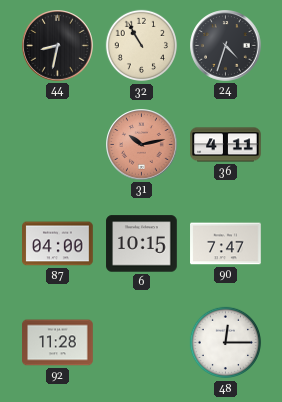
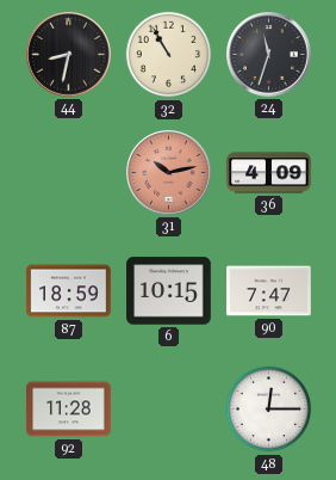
24: 4:33 -> 11:33
36: 4:11 -> 4:09
87: 04:00 -> 18:59
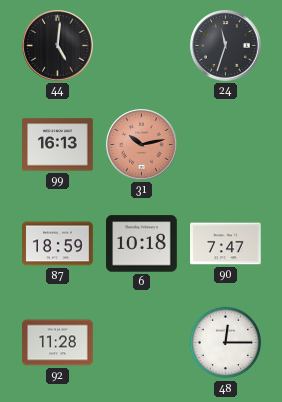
44: 8:32 -> 5:01
32: 10:55 -> none
99: none -> 16:13
36: 4:09 -> none
6: 10:15 -> 10:18
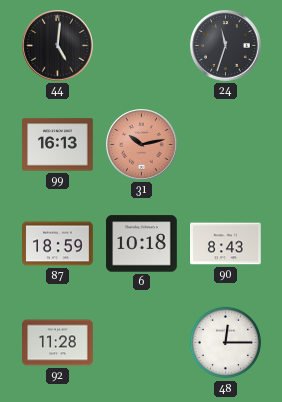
90: 7:47 -> 8:43
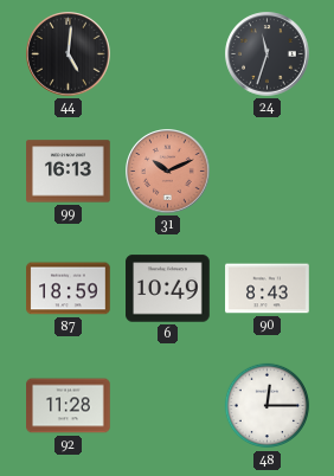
31: 10:13 -> 10:11
6: 10:18 -> 10:49
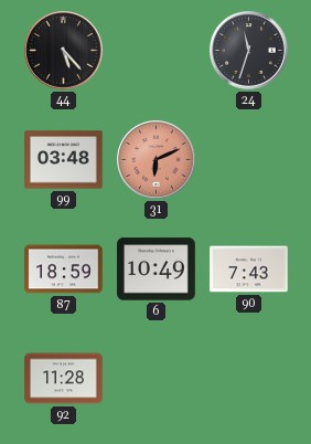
44: 5:01 -> 5:23
99: 16:13 -> 03:48
31: 10:11 -> 6:11
90: 8:43 -> 7:43
48: 12:15 -> none
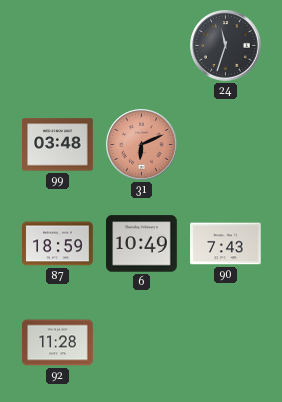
44: 5:23 -> none
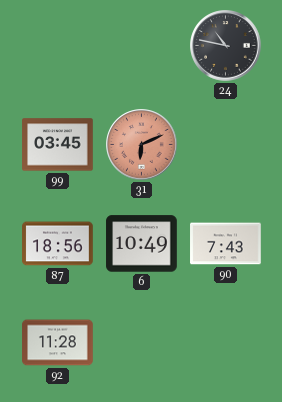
24: 11:33 -> 10:47
99: 03:48 -> 03:45
87: 18:59 -> 18:56
